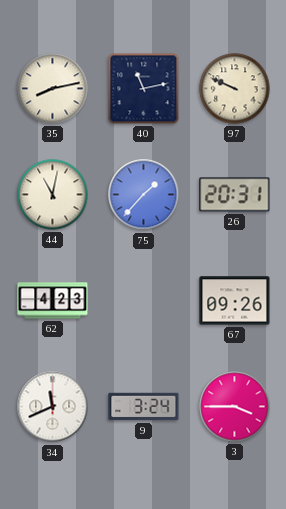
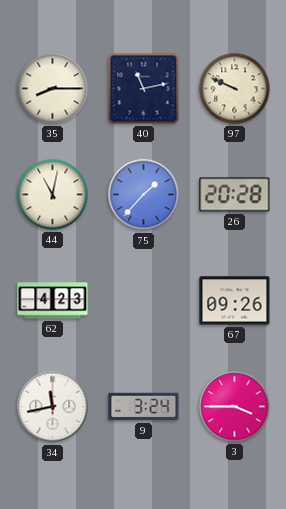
35: 8:13 -> 8:15
26: 20:31 -> 20:28
34: 11:41 -> 11:43
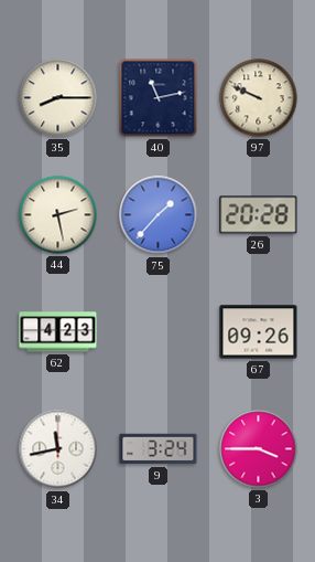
44: 11:02 -> 2:28
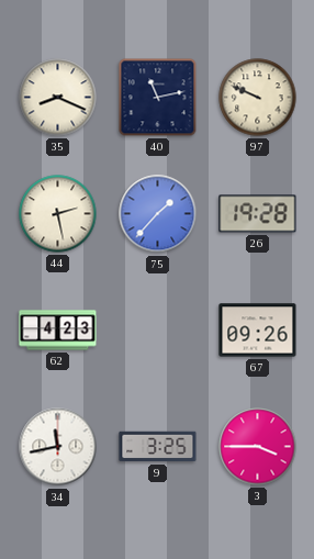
35: 8:15 -> 8:19
26: 20:28 -> 19:28
9: 3:24 -> 3:25
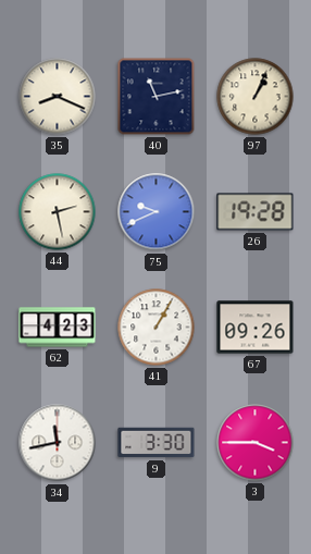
97: 9:49 -> 1:04
75: 1:37 -> 9:41
41: none -> 1:05
9: 3:25 -> 3:30
